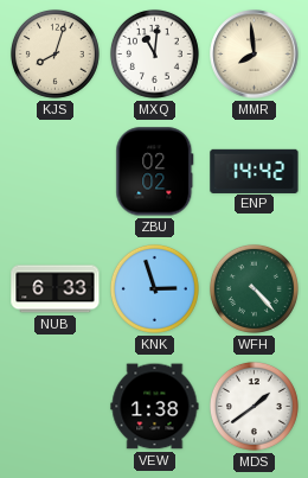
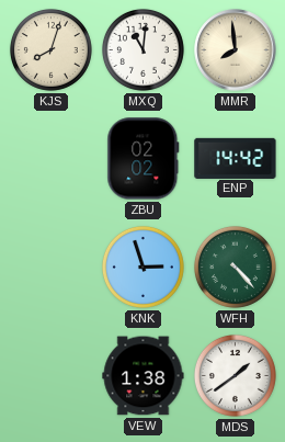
NUB: 6:33 -> none
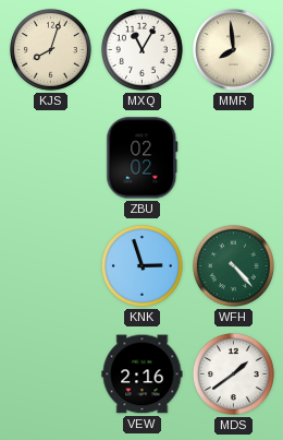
MXQ: 11:01 -> 11:05
ENP: 14:42 -> none
VEW: 1:38 -> 2:16
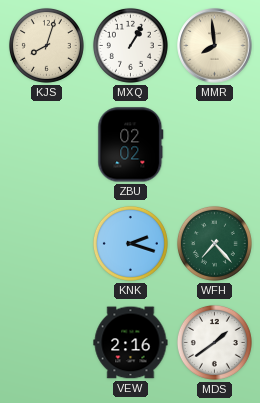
MXQ: 11:05 -> 1:05
KNK: 2:57 -> 2:18
WFH: 4:23 -> 7:23
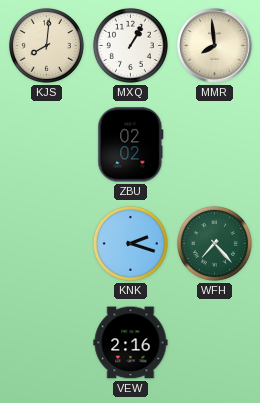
KJS: 8:03 -> 8:01
MDS: 1:39 -> none
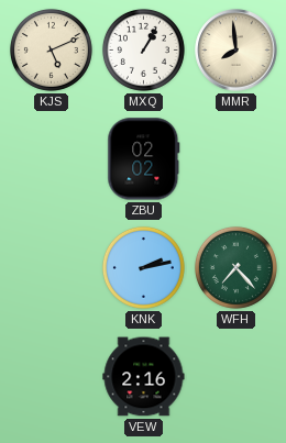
KJS: 8:01 -> 5:11
KNK: 2:18 -> 2:13
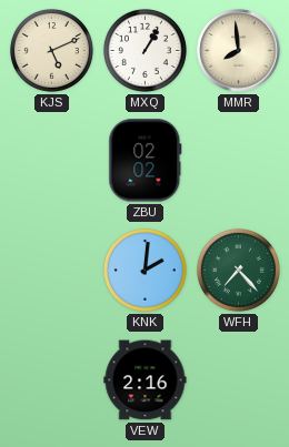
KNK: 2:13 -> 2:01
